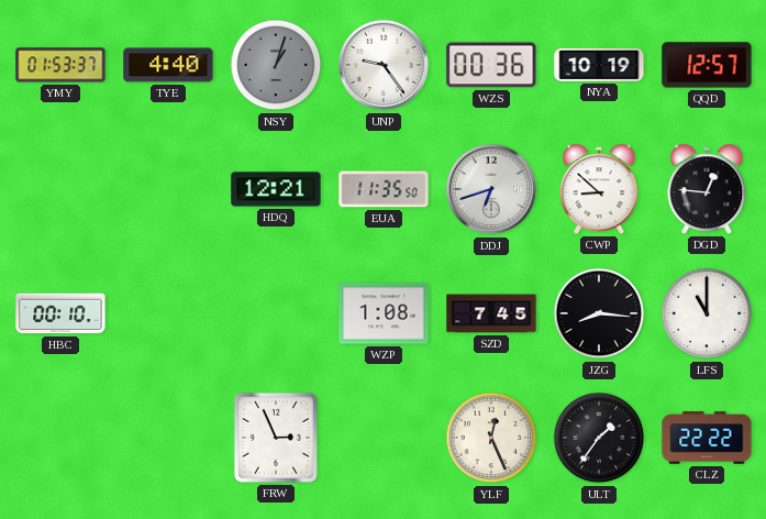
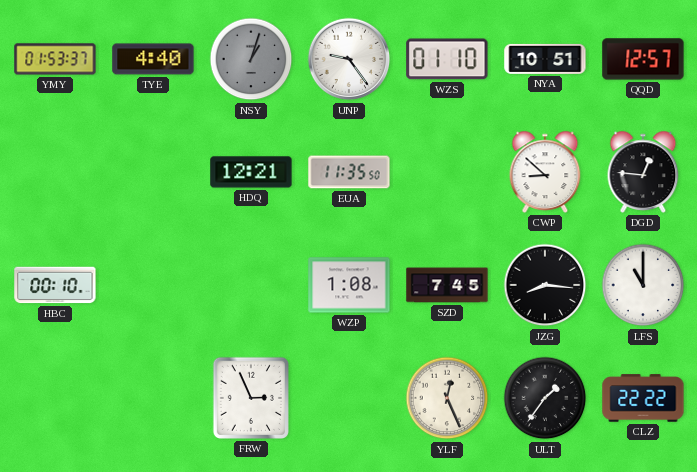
WZS: 00:36 -> 01:10
NYA: 10:19 -> 10:51
DDJ: 6:42 -> none
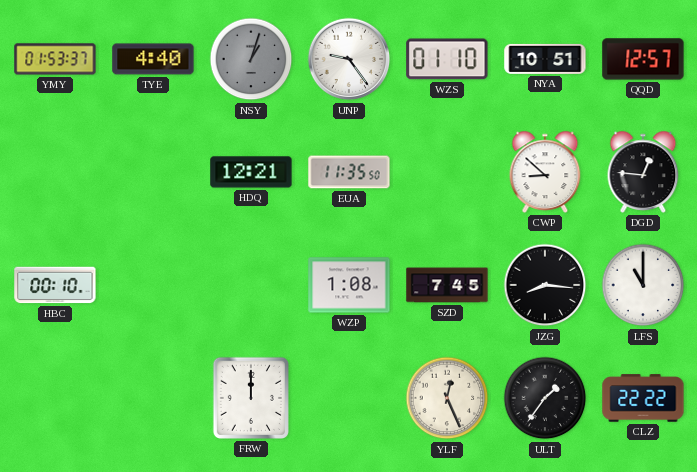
FRW: 2:56 -> 12:00
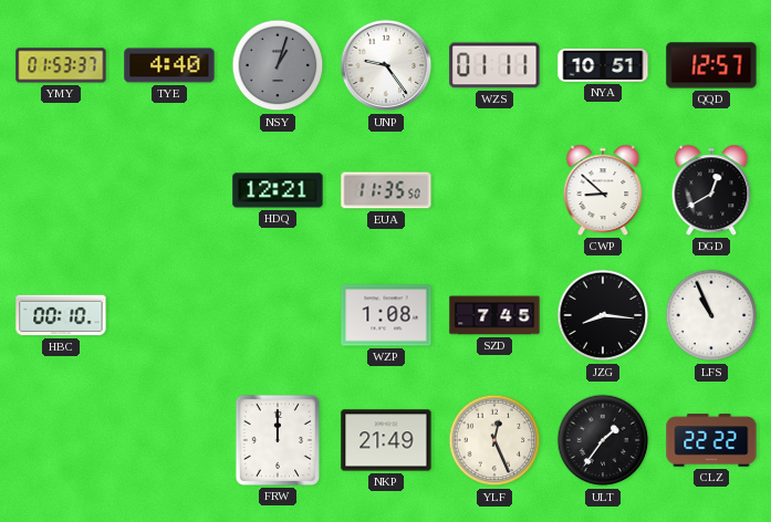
WZS: 01:10 -> 01:11
DGD: 12:46 -> 12:40
LFS: 11:00 -> 10:56
NKP: none -> 21:49
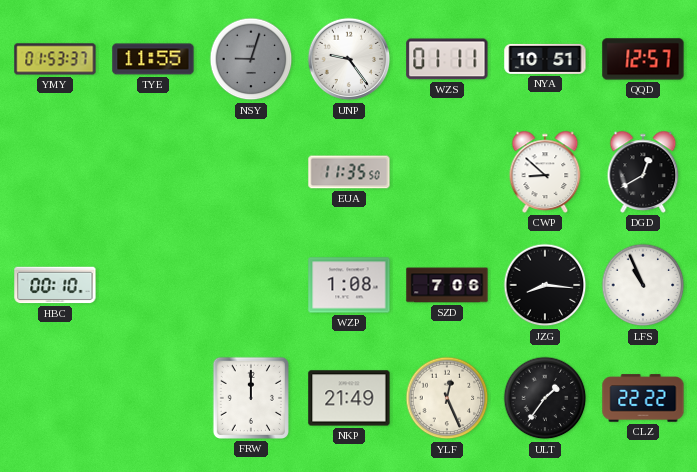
TYE: 4:40 -> 11:55
NSY: 1:03 -> 9:03
HDQ: 12:21 -> none
SZD: 7:45 -> 7:06
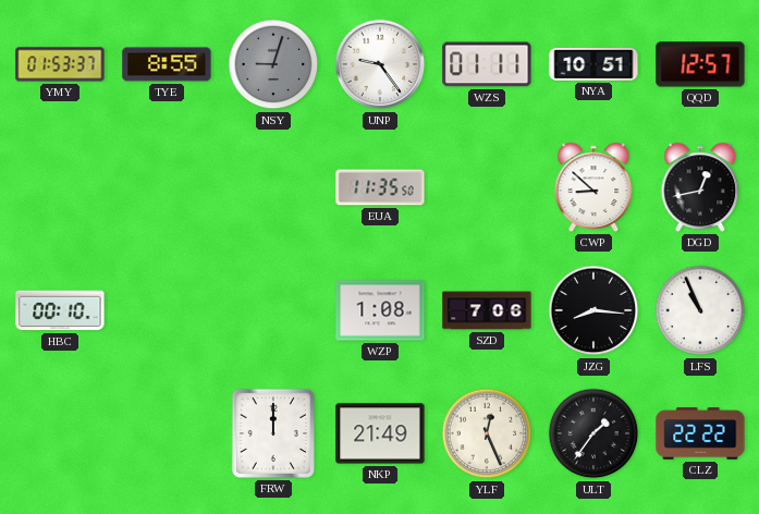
TYE: 11:55 -> 8:55
DGD: 12:40 -> 12:43
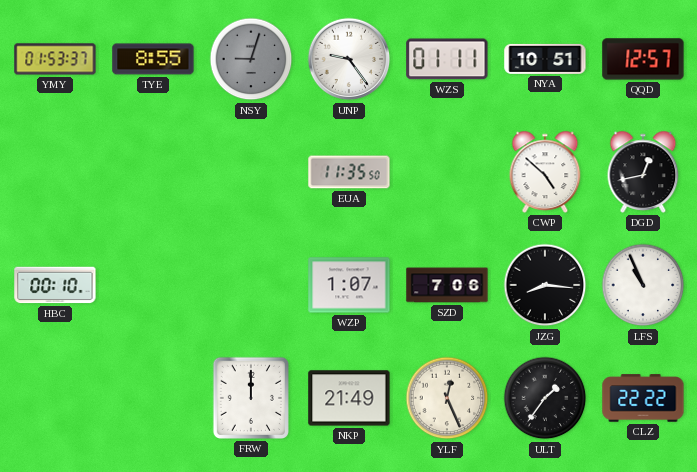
CWP: 8:52 -> 4:52
WZP: 1:08 -> 1:07
